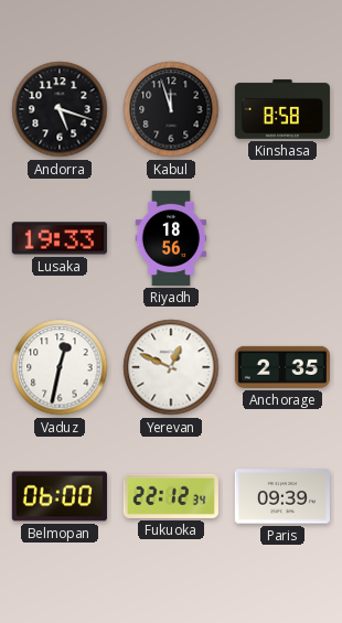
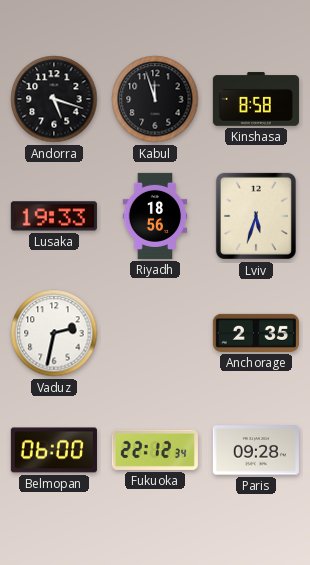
Lviv: none -> 5:33
Vaduz: 12:32 -> 2:32
Yerevan: 12:49 -> none
Paris: 09:39 -> 09:28
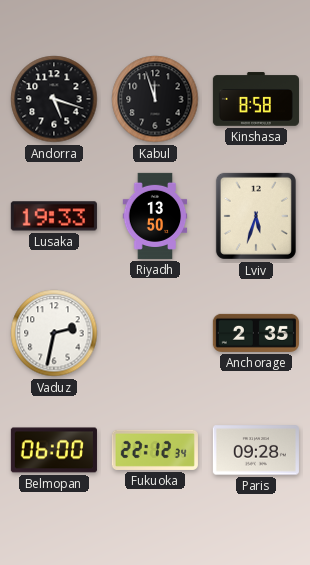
Riyadh: 18:56 -> 13:50
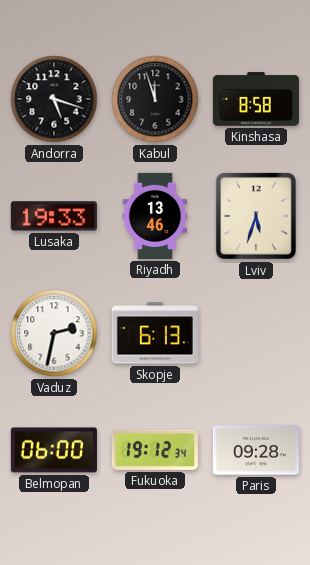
Riyadh: 13:50 -> 13:46
Skopje: none -> 6:13
Anchorage: 2:35 -> none
Fukuoka: 22:12 -> 19:12
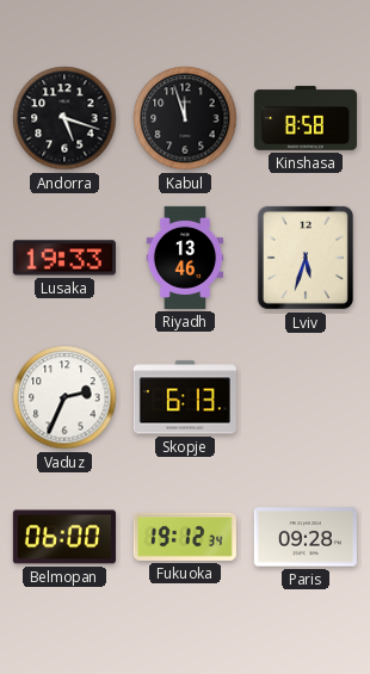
Vaduz: 2:32 -> 2:34
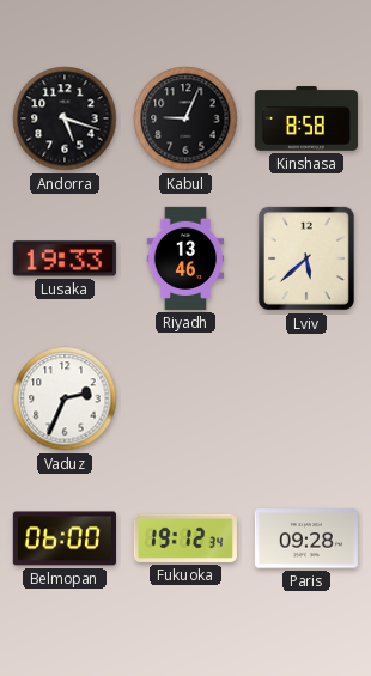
Kabul: 11:57 -> 9:04
Lviv: 5:33 -> 5:38
Skopje: 6:13 -> none
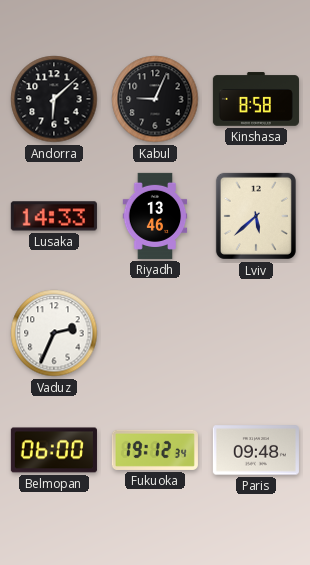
Andorra: 5:18 -> 6:08
Lusaka: 19:33 -> 14:33
Paris: 09:28 -> 09:48
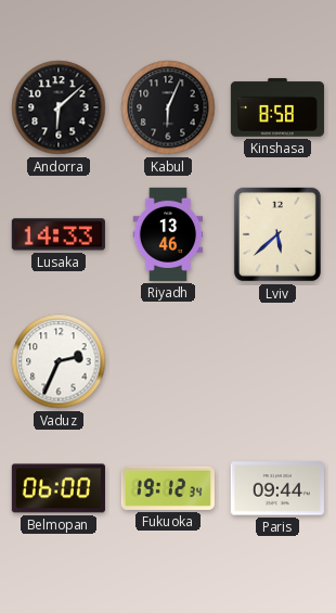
Kabul: 9:04 -> 6:04
Paris: 09:48 -> 09:44
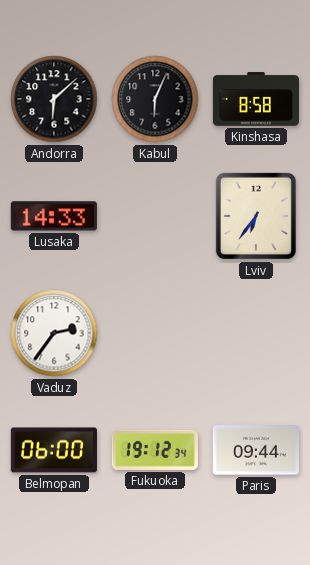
Riyadh: 13:46 -> none
Lviv: 5:38 -> 6:36
Vaduz: 2:34 -> 2:36
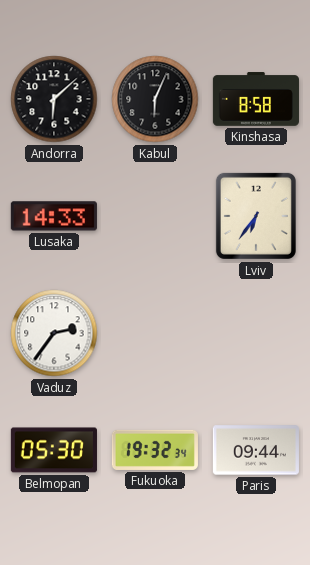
Belmopan: 06:00 -> 05:30
Fukuoka: 19:12 -> 19:32
